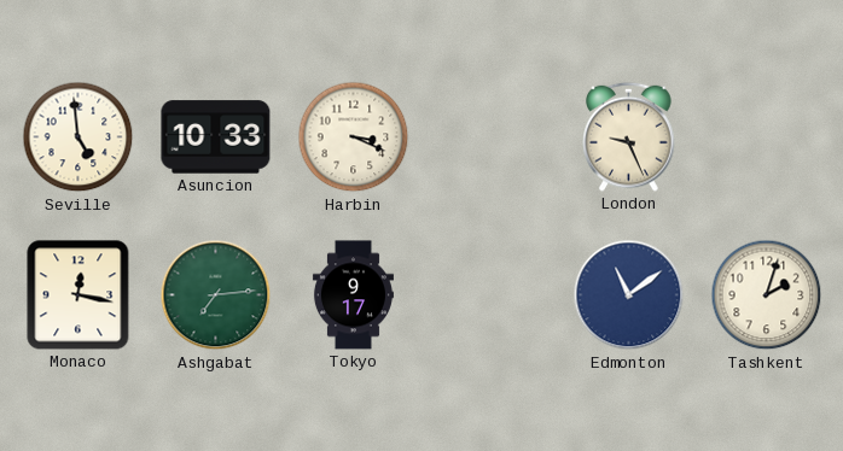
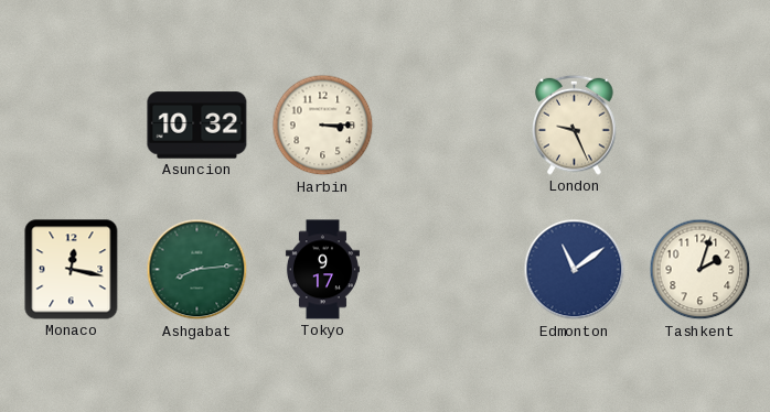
Seville: 4:59 -> none
Asuncion: 10:33 -> 10:32
Harbin: 3:19 -> 3:15
Ashgabat: 7:14 -> 8:14
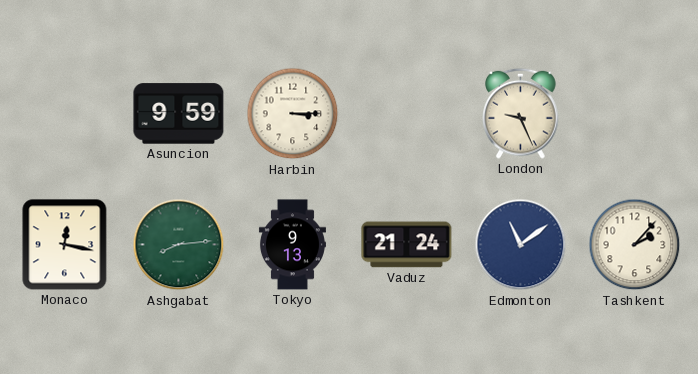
Asuncion: 10:32 -> 9:59
Tokyo: 9:17 -> 9:13
Vaduz: none -> 21:24
Tashkent: 2:03 -> 2:07
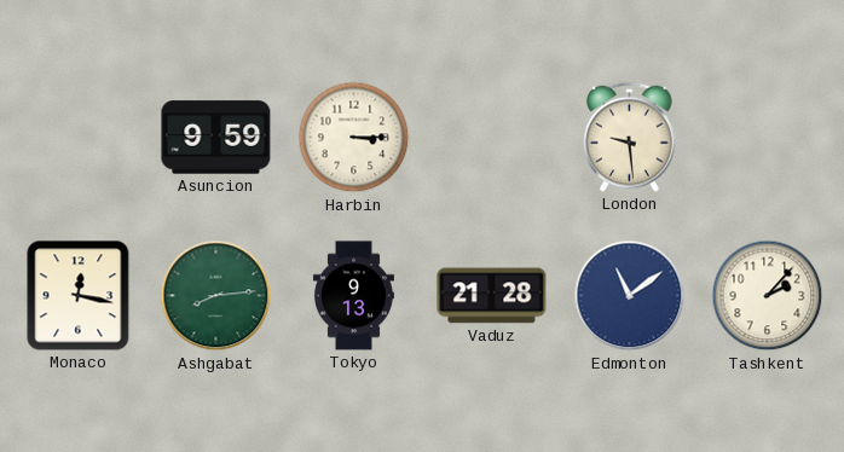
London: 9:26 -> 9:29
Vaduz: 21:24 -> 21:28
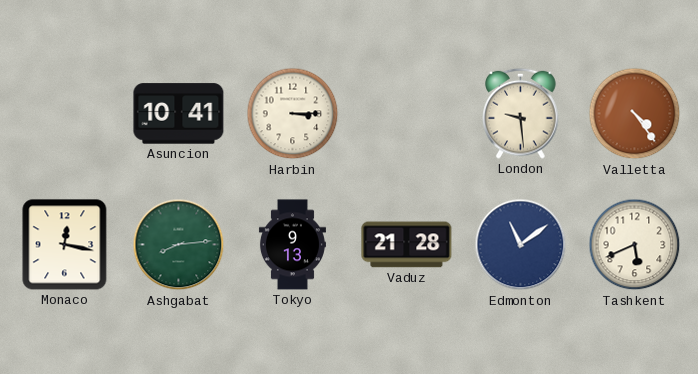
Asuncion: 9:59 -> 10:41
Valletta: none -> 4:24
Tashkent: 2:07 -> 5:41
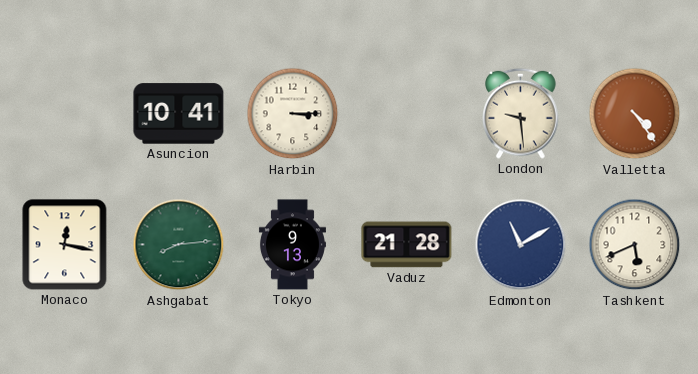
Edmonton: 11:09 -> 11:10
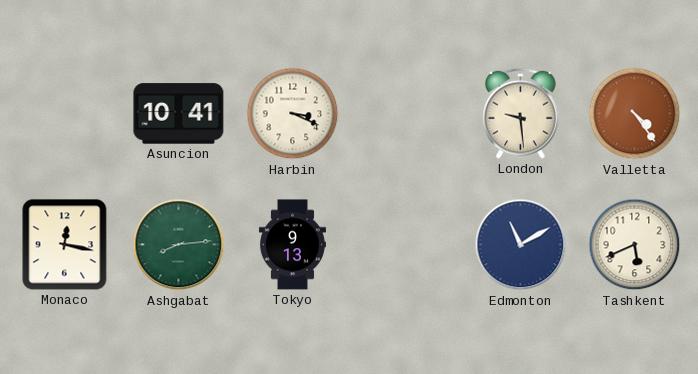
Harbin: 3:15 -> 3:19
Vaduz: 21:28 -> none
